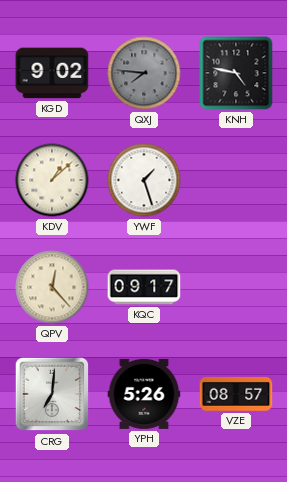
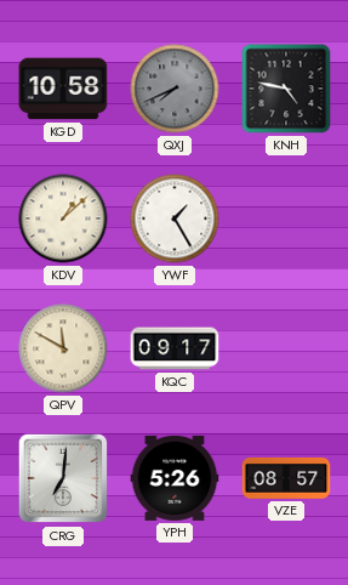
KGD: 9:02 -> 10:58
QXJ: 7:46 -> 7:41
YWF: 1:27 -> 1:25
QPV: 12:23 -> 11:50
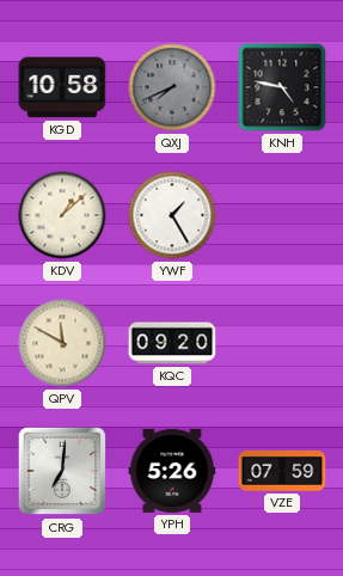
KQC: 09:17 -> 09:20
VZE: 08:57 -> 07:59
